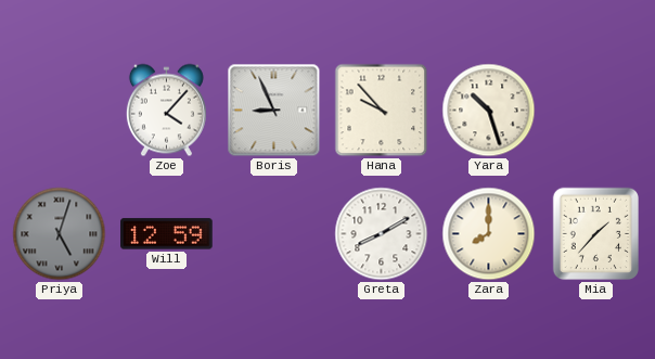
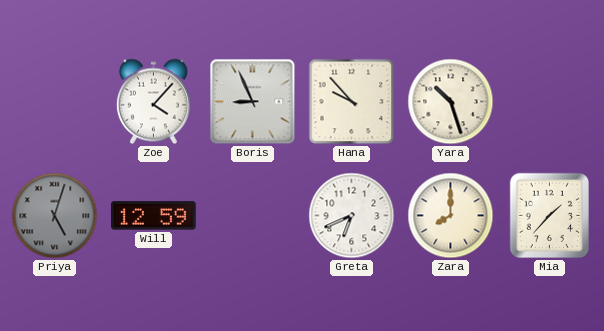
Greta: 8:10 -> 6:41
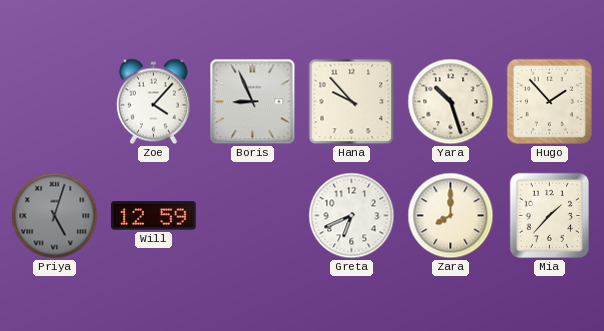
Hugo: none -> 1:53
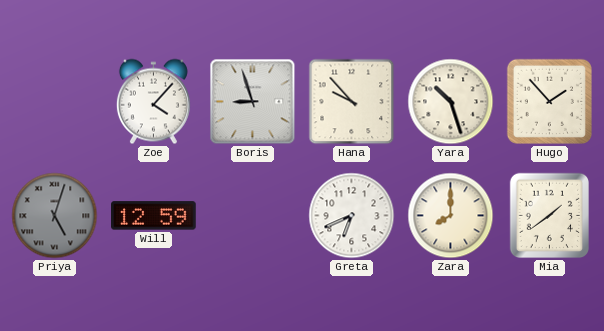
Boris: 8:56 -> 8:57
Mia: 1:37 -> 1:39
